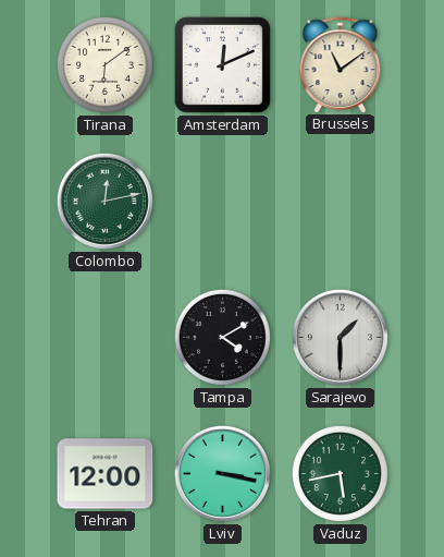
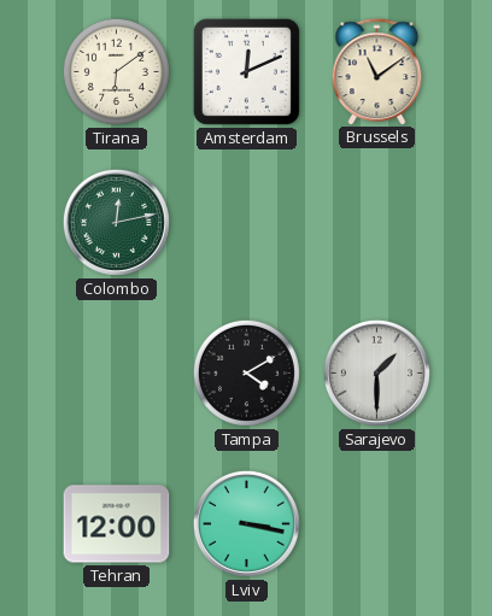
Vaduz: 5:43 -> none
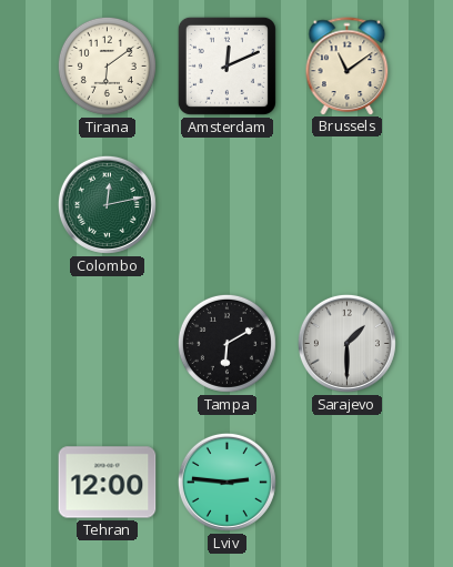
Tampa: 4:10 -> 6:10
Lviv: 3:17 -> 2:46
